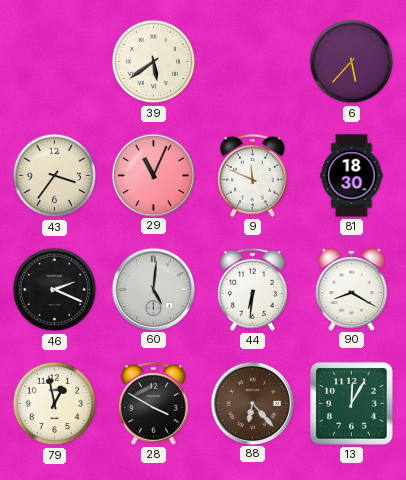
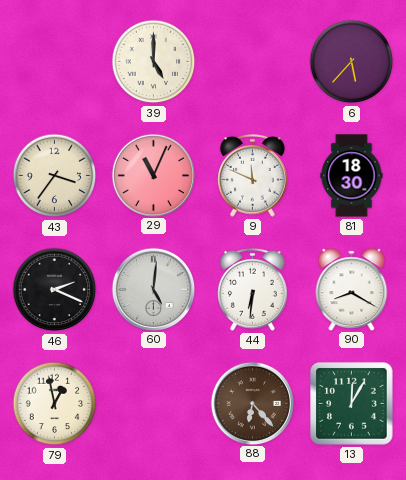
39: 5:39 -> 5:00
28: 3:50 -> none
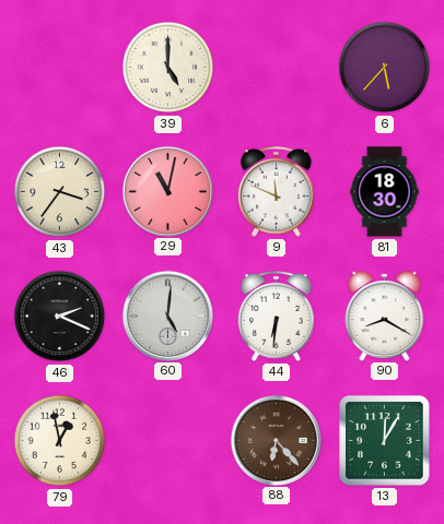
29: 11:04 -> 11:02
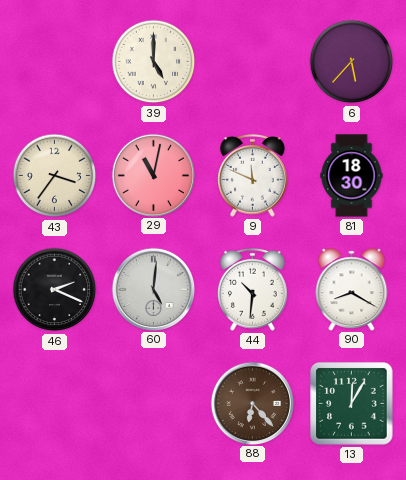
44: 6:31 -> 10:31
79: 12:58 -> none
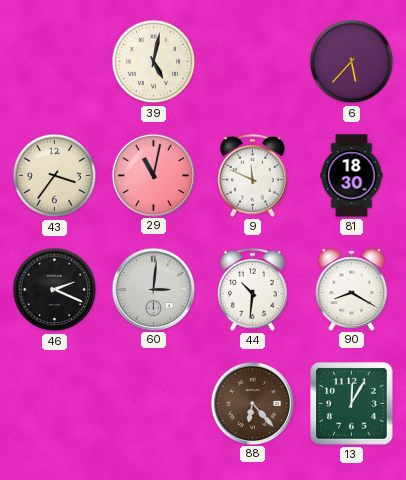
39: 5:00 -> 5:02
60: 5:01 -> 3:01
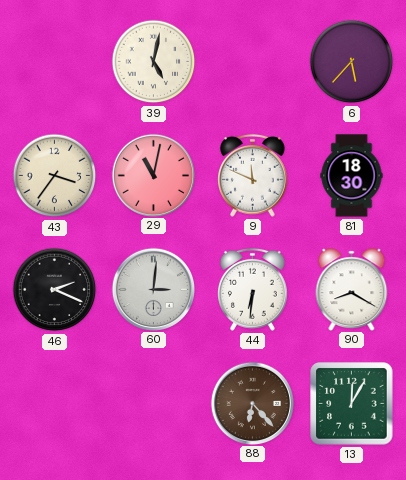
44: 10:31 -> 6:31
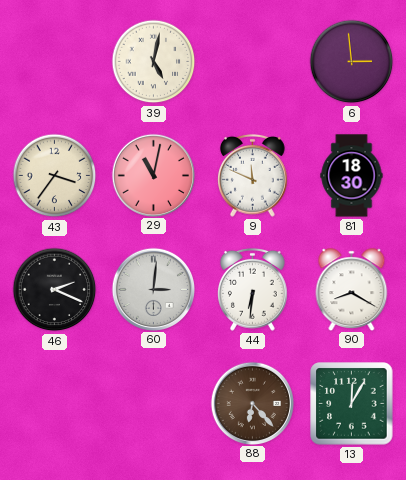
6: 5:37 -> 2:59
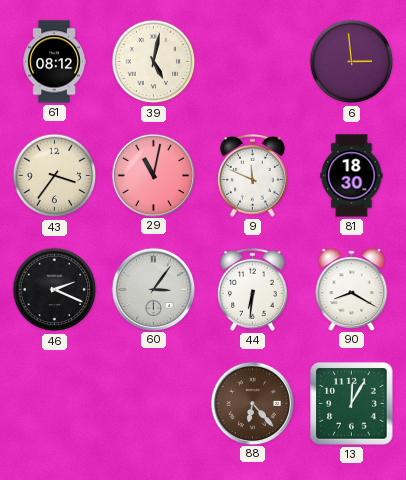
61: none -> 08:12
60: 3:01 -> 3:06
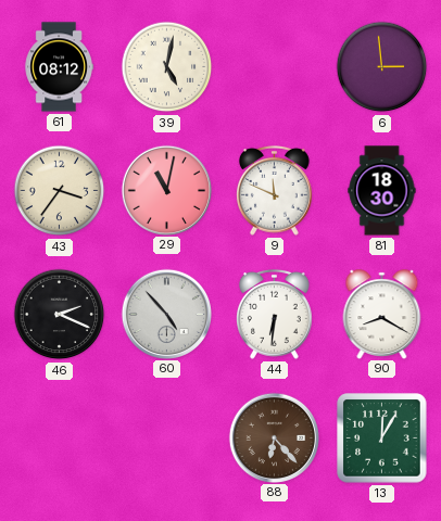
60: 3:06 -> 4:53
